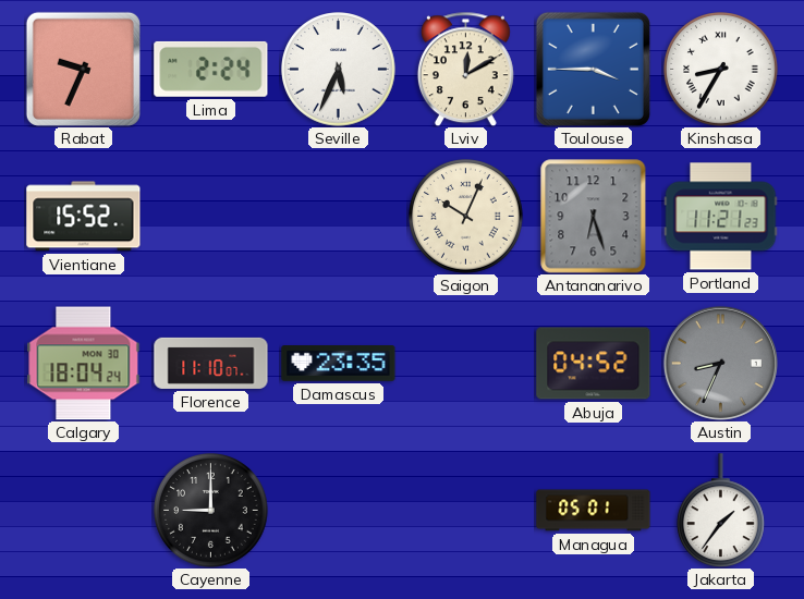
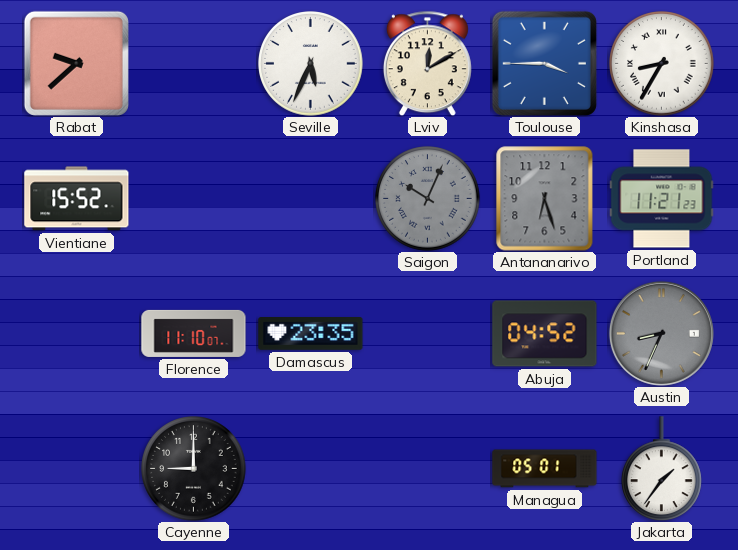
Rabat: 9:34 -> 9:38
Lima: 2:24 -> none
Saigon dial: cream -> grey
Calgary: 18:04 -> none
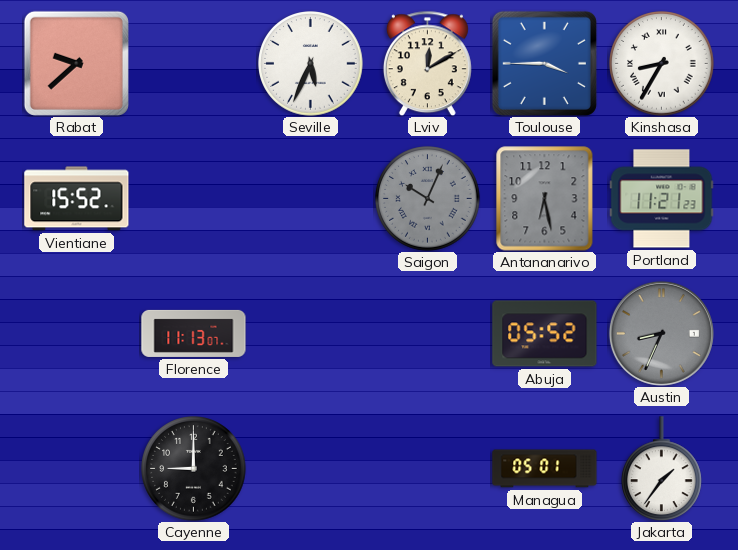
Antananarivo: 6:27 -> 6:28
Florence: 11:10 -> 11:13
Damascus: 23:35 -> none
Abuja: 04:52 -> 05:52
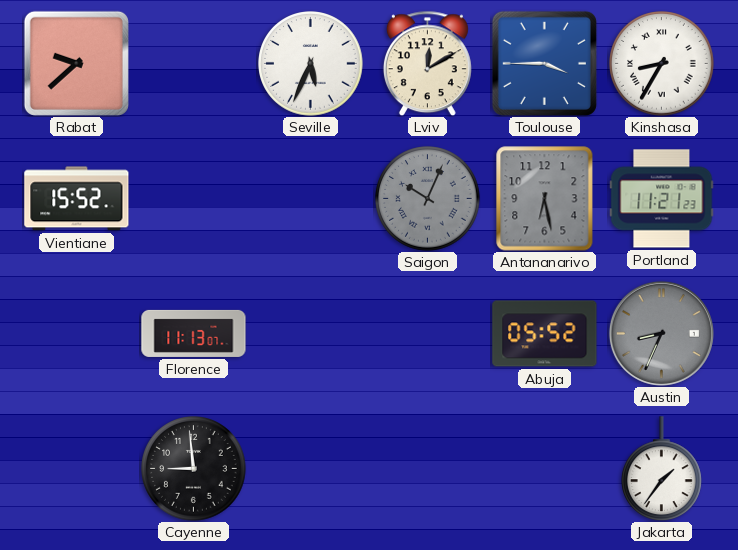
Cayenne: 9:00 -> 8:59
Managua: 05:01 -> none
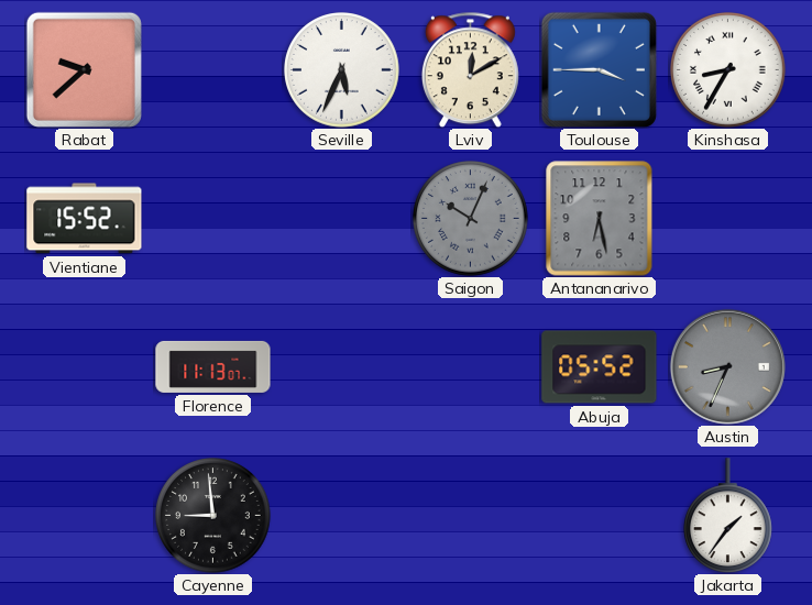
Portland: 11:21 -> none
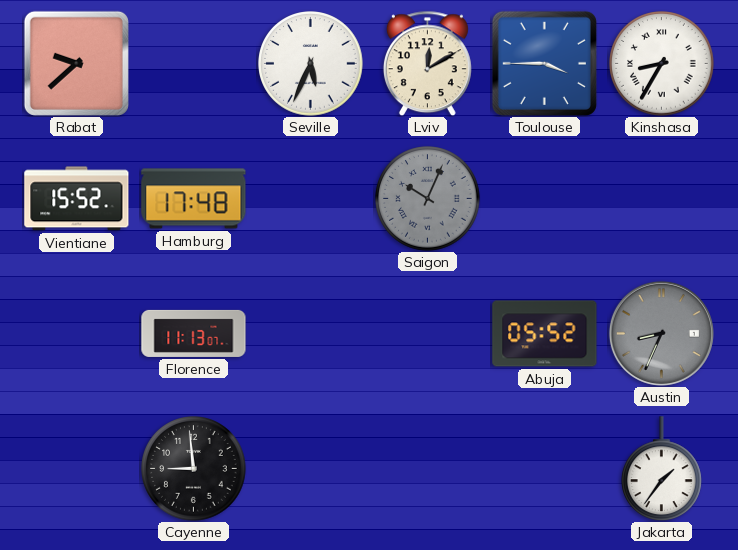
Hamburg: none -> 17:48
Antananarivo: 6:28 -> none
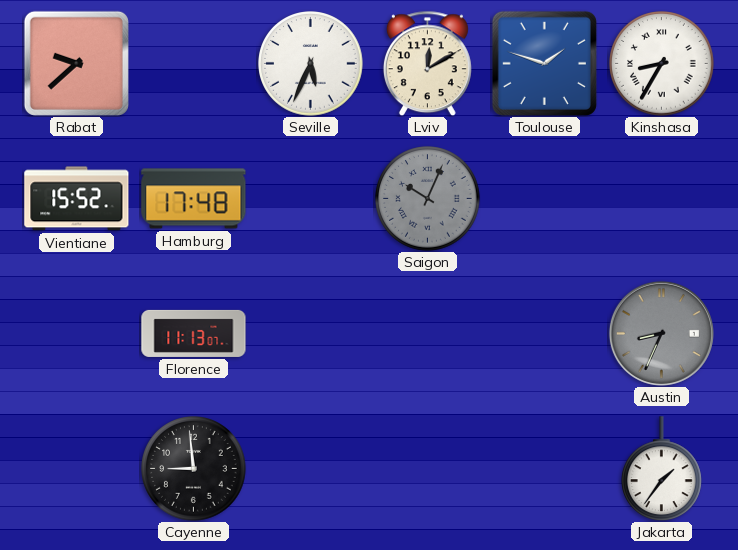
Toulouse: 3:45 -> 1:48
Abuja: 05:52 -> none
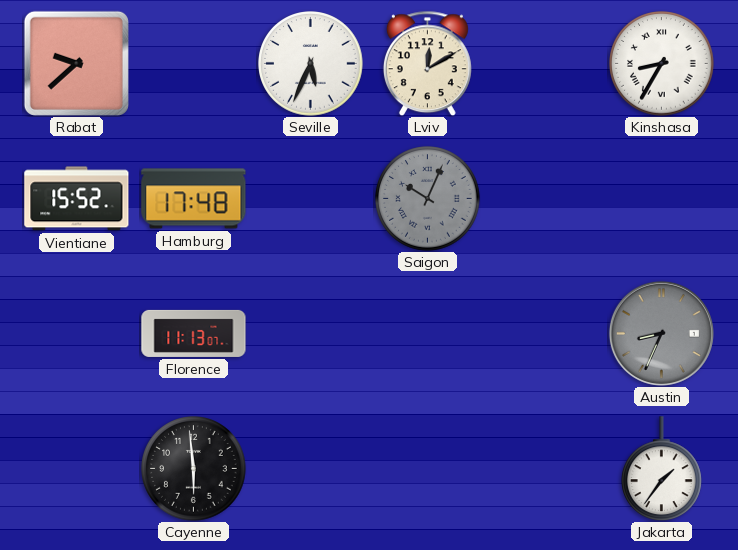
Toulouse: 1:48 -> none
Cayenne: 8:59 -> 5:59
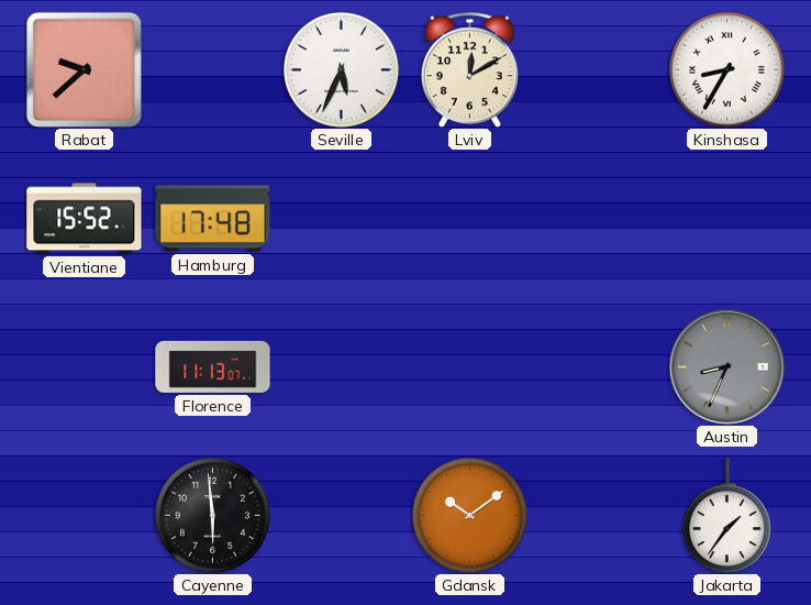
Saigon: 10:04 -> none
Gdansk: none -> 10:09
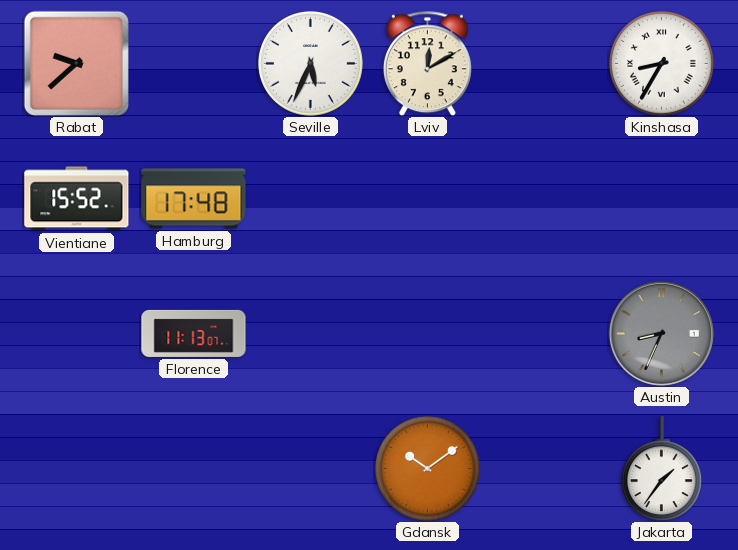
Cayenne: 5:59 -> none
